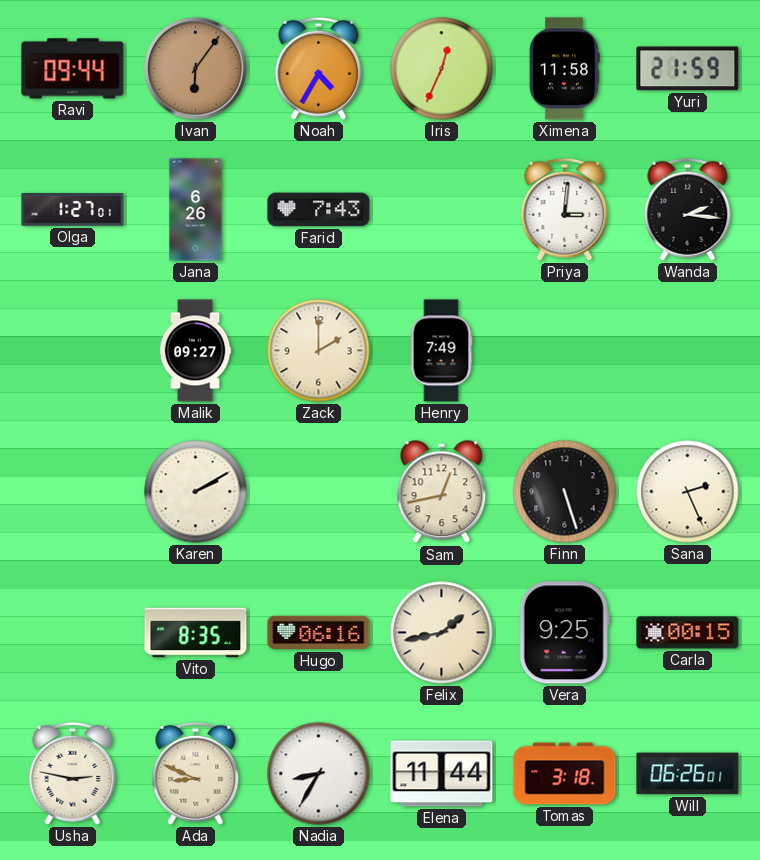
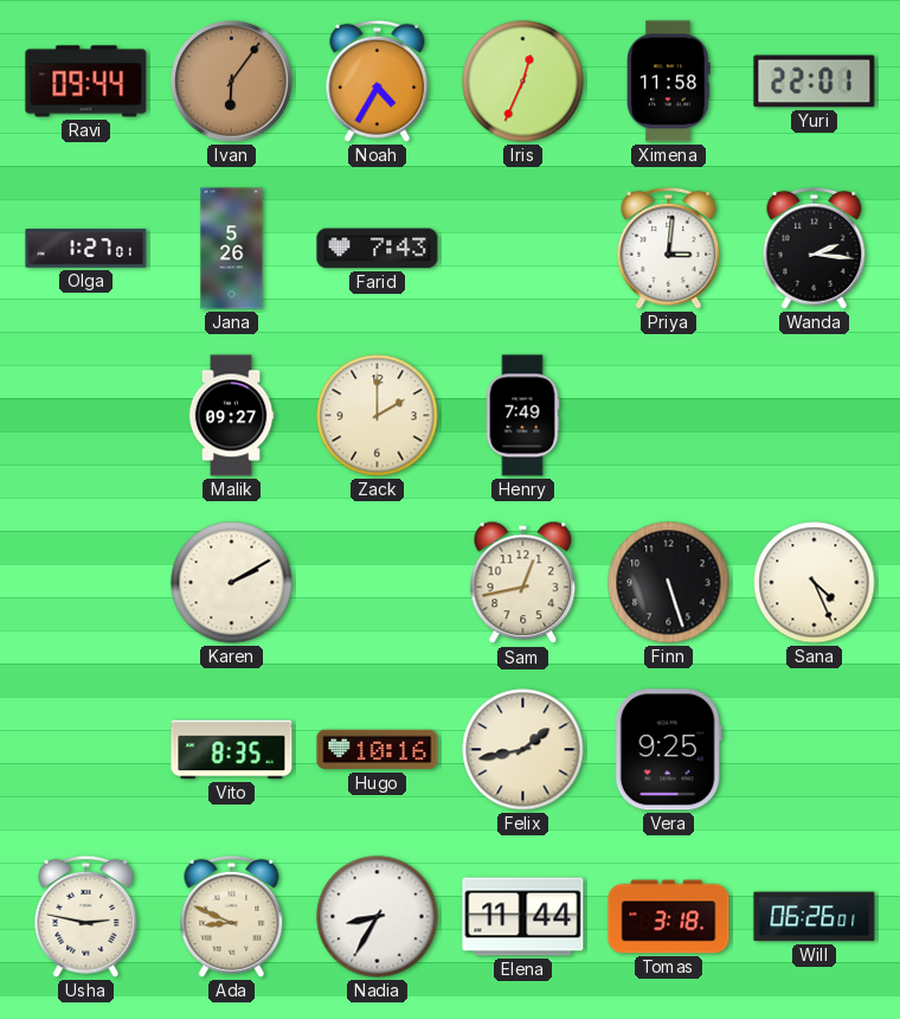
Yuri: 21:59 -> 22:01
Jana: 6:26 -> 5:26
Sana: 2:26 -> 4:26
Hugo: 06:16 -> 10:16
Carla: 00:15 -> none
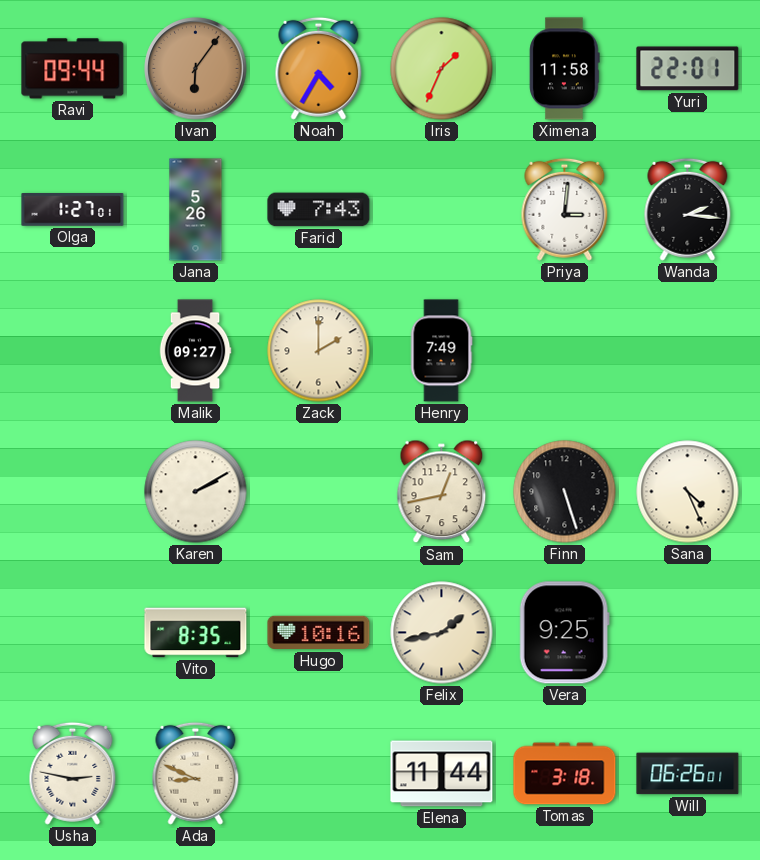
Iris: 12:34 -> 1:34
Nadia: 8:35 -> none
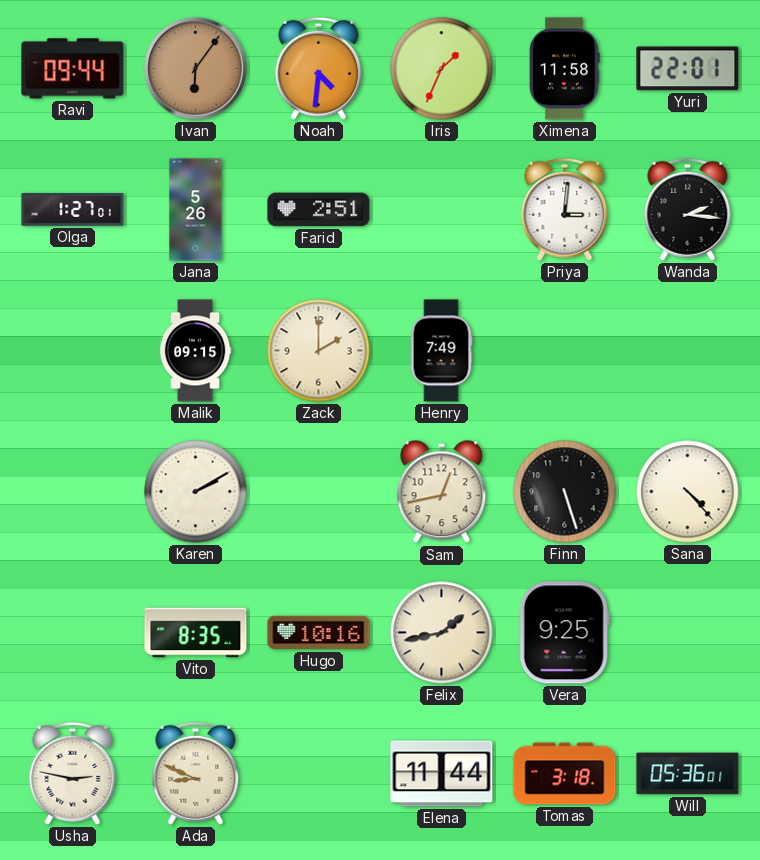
Noah: 4:35 -> 4:31
Farid: 7:43 -> 2:51
Malik: 09:27 -> 09:15
Sana: 4:26 -> 4:23
Will: 06:26 -> 05:36
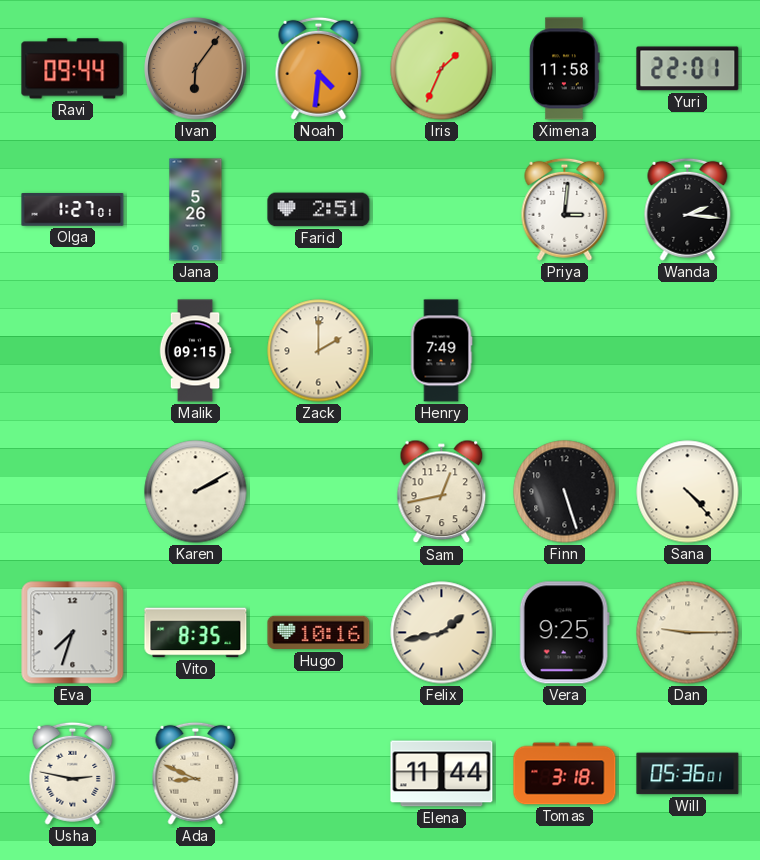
Eva: none -> 7:33
Dan: none -> 9:15
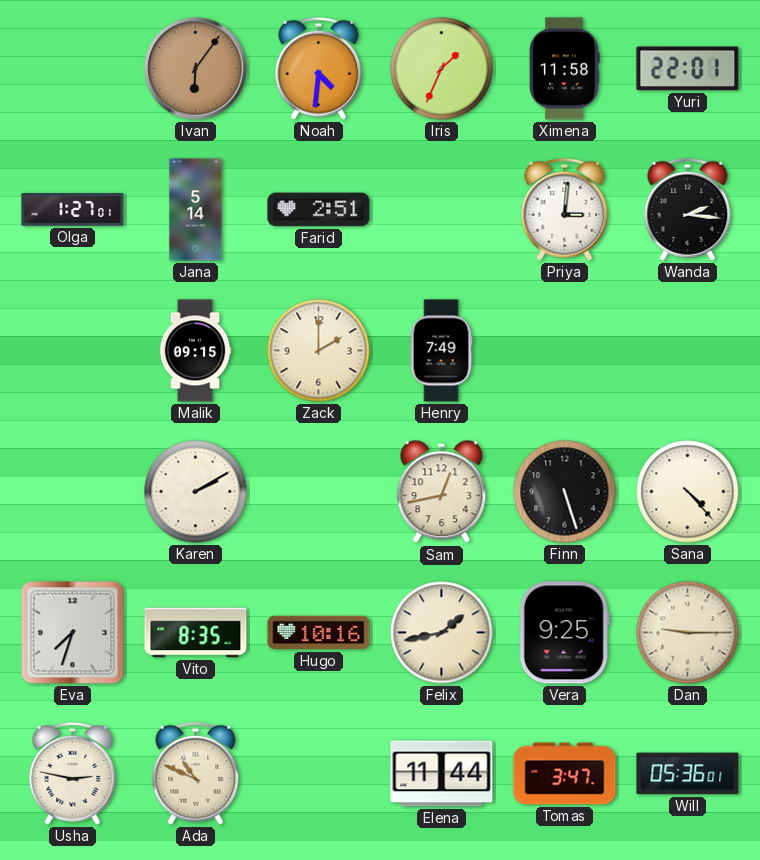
Ravi: 09:44 -> none
Jana: 5:26 -> 5:14
Ada: 8:49 -> 10:49
Tomas: 3:18 -> 3:47
